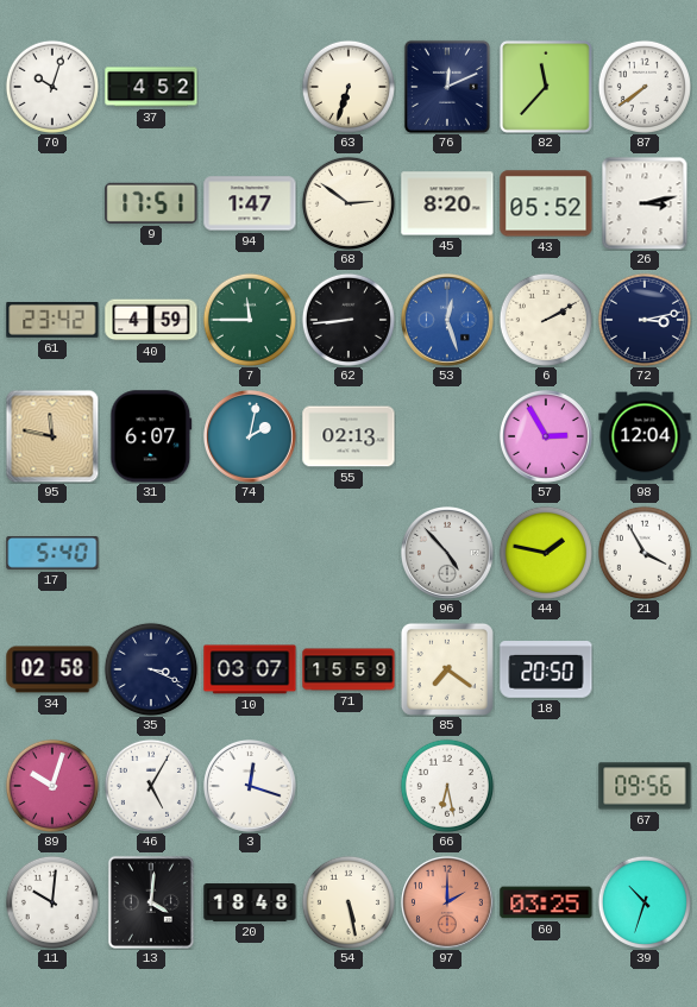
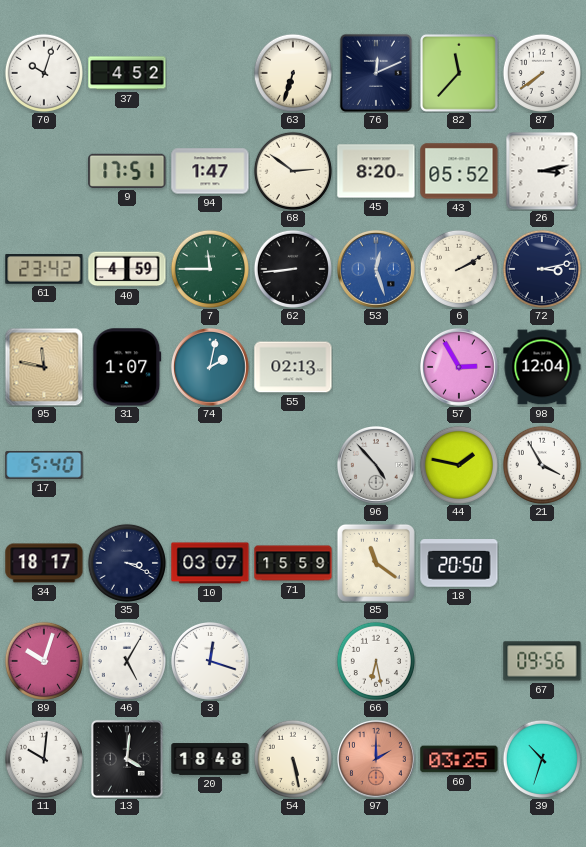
31: 6:07 -> 1:07
34: 02:58 -> 18:17
85: 7:21 -> 11:21
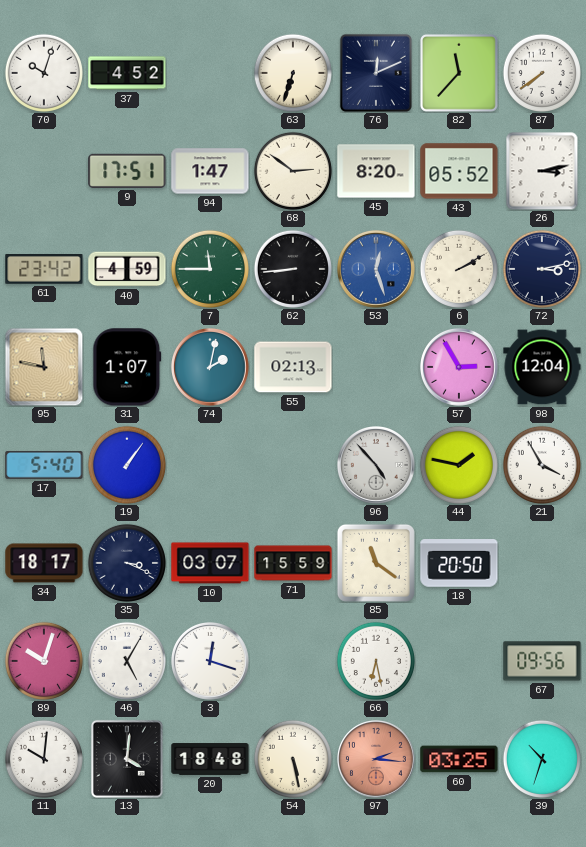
19: none -> 1:06
97: 2:00 -> 2:16
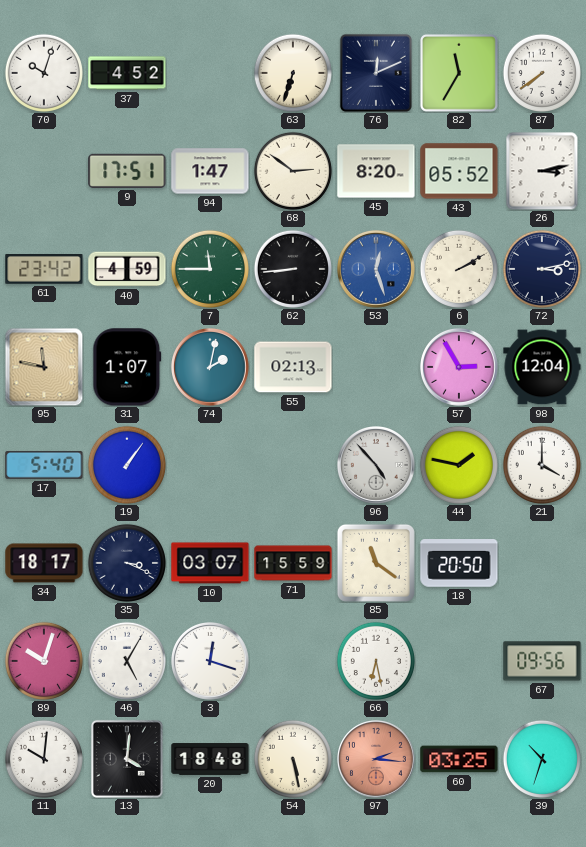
82: 11:37 -> 11:35
21: 3:55 -> 4:00
